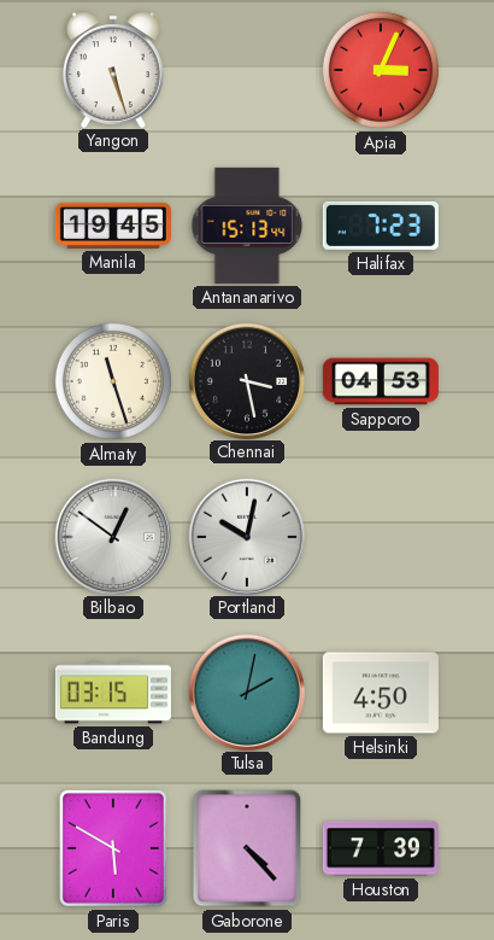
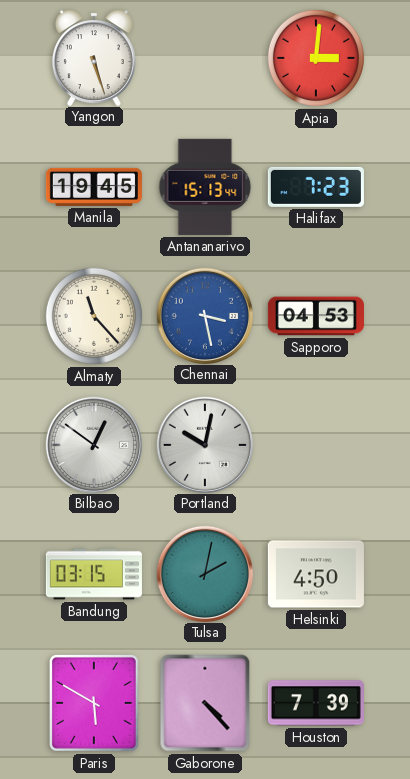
Apia: 3:04 -> 3:01
Almaty: 11:27 -> 11:23
Chennai dial: black -> blue
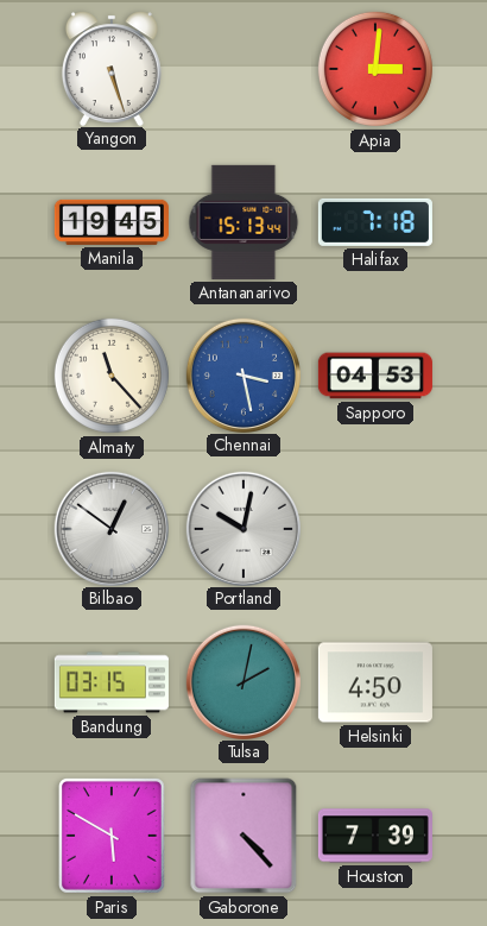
Halifax: 7:23 -> 7:18
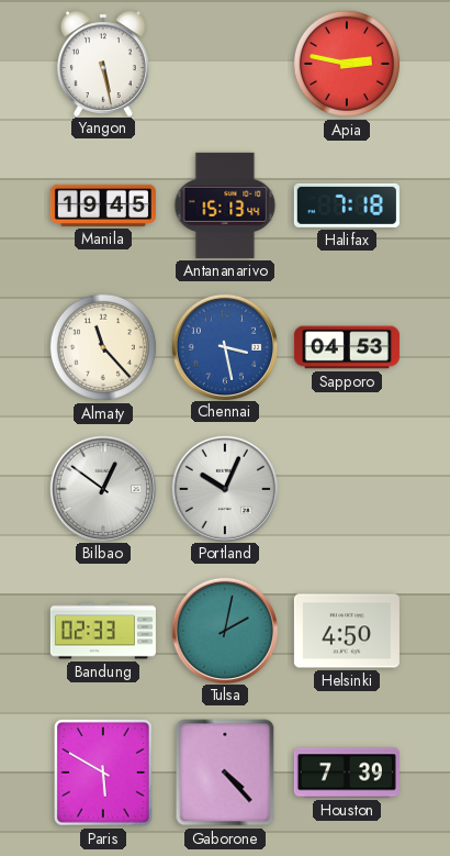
Yangon: 5:27 -> 5:28
Apia: 3:01 -> 2:47
Portland: 10:02 -> 10:04
Bandung: 03:15 -> 02:33
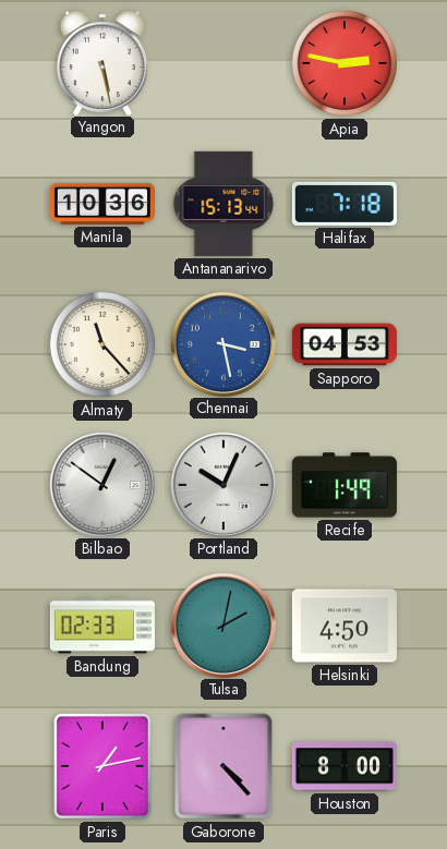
Manila: 19:45 -> 10:36
Recife: none -> 1:49
Paris: 5:50 -> 1:13
Houston: 7:39 -> 8:00
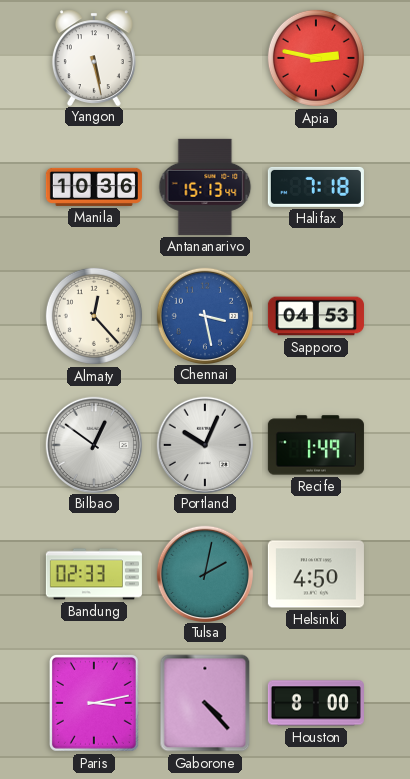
Almaty: 11:23 -> 12:23
Paris: 1:13 -> 3:13
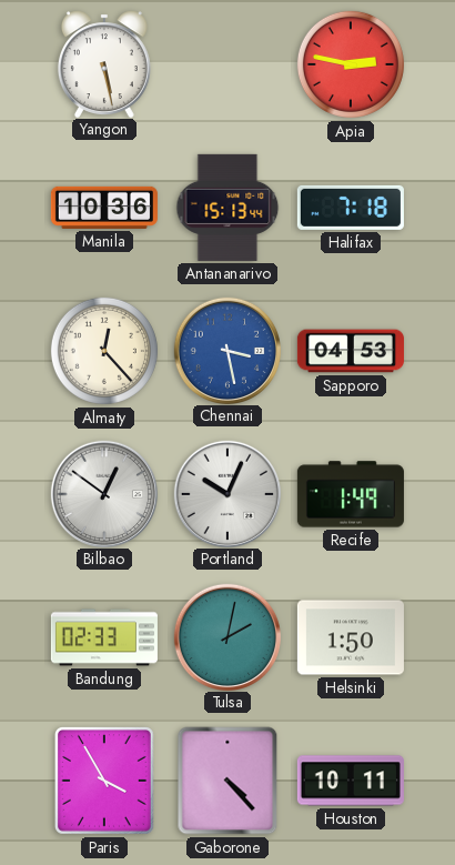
Helsinki: 4:50 -> 1:50
Paris: 3:13 -> 3:55
Houston: 8:00 -> 10:11
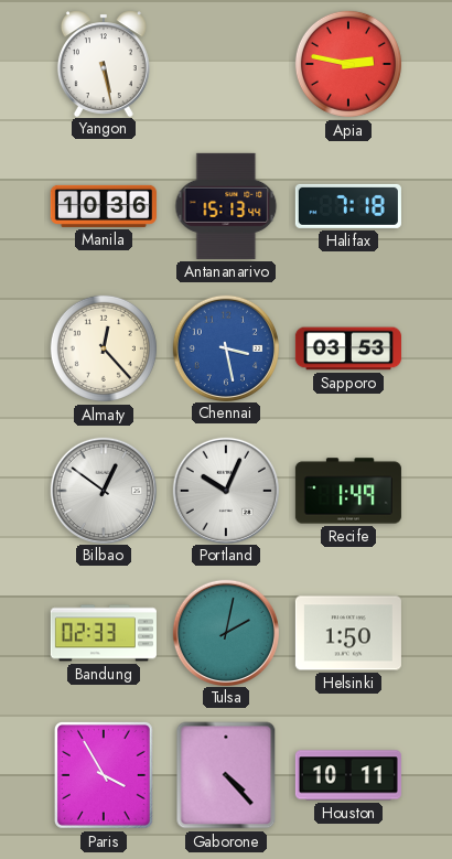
Sapporo: 04:53 -> 03:53
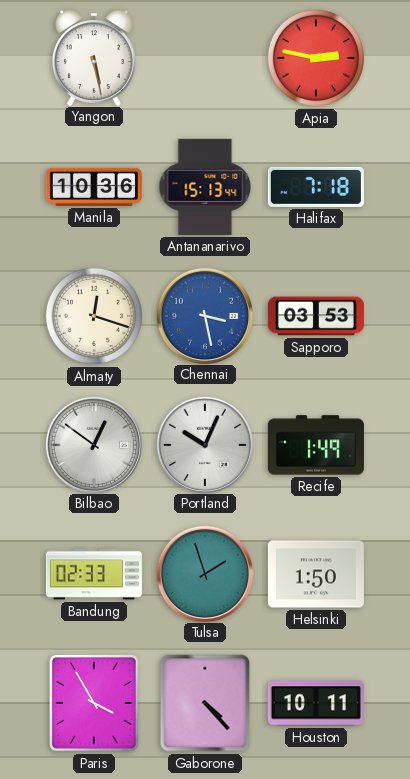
Almaty: 12:23 -> 12:18
Tulsa: 2:02 -> 1:57
